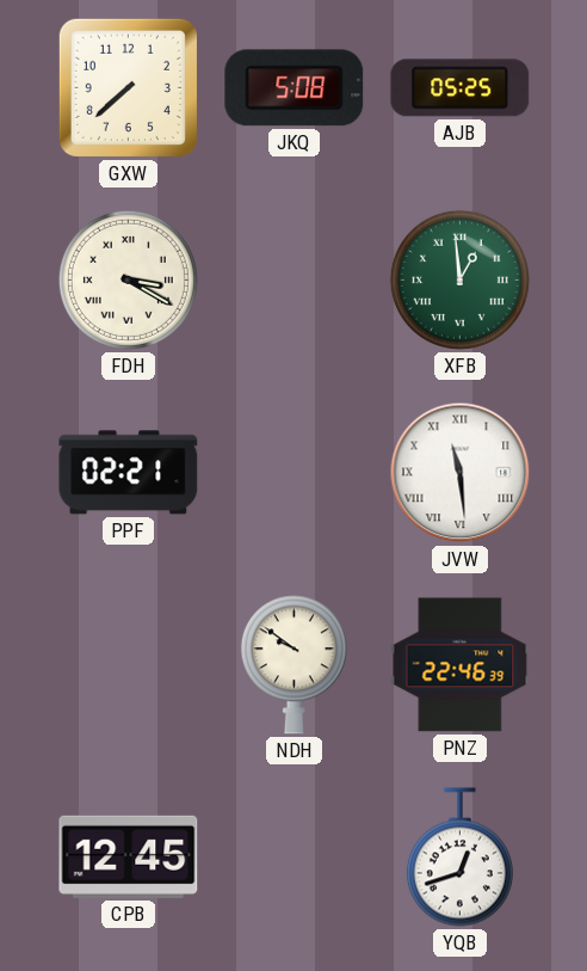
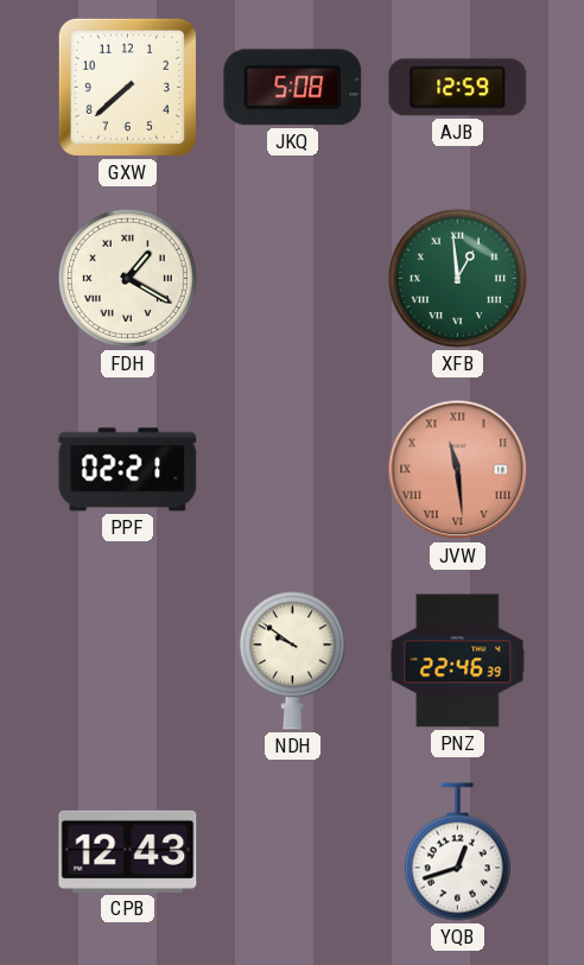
AJB: 05:25 -> 12:59
FDH: 3:20 -> 1:20
JVW dial: white -> salmon
CPB: 12:45 -> 12:43
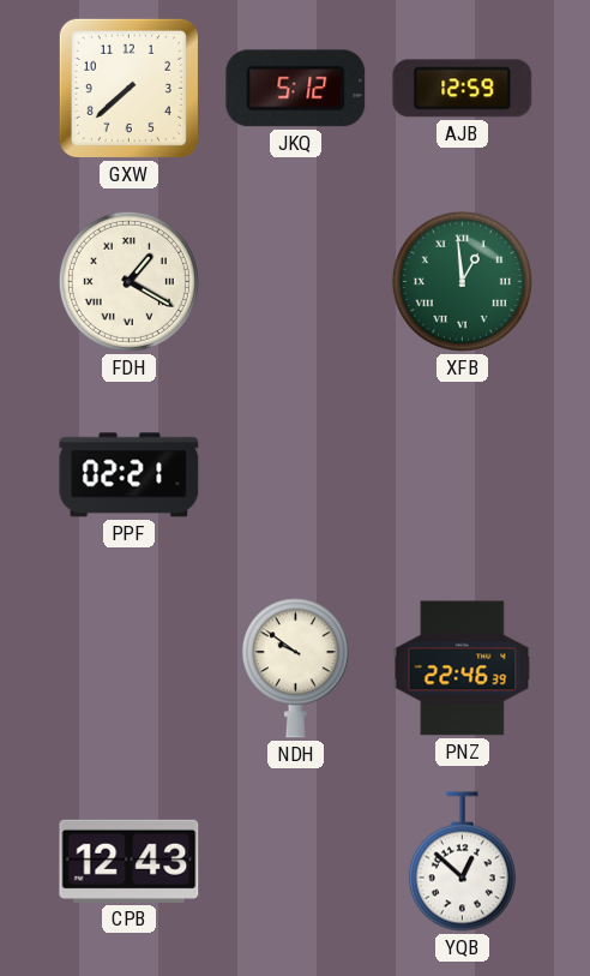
JKQ: 5:08 -> 5:12
JVW: 11:29 -> none
YQB: 12:42 -> 12:52
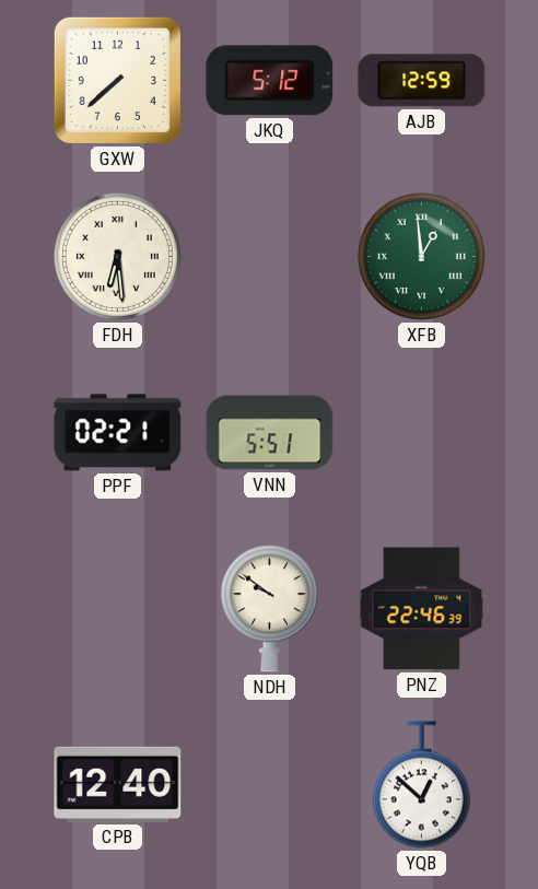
FDH: 1:20 -> 6:29
VNN: none -> 5:51
CPB: 12:43 -> 12:40
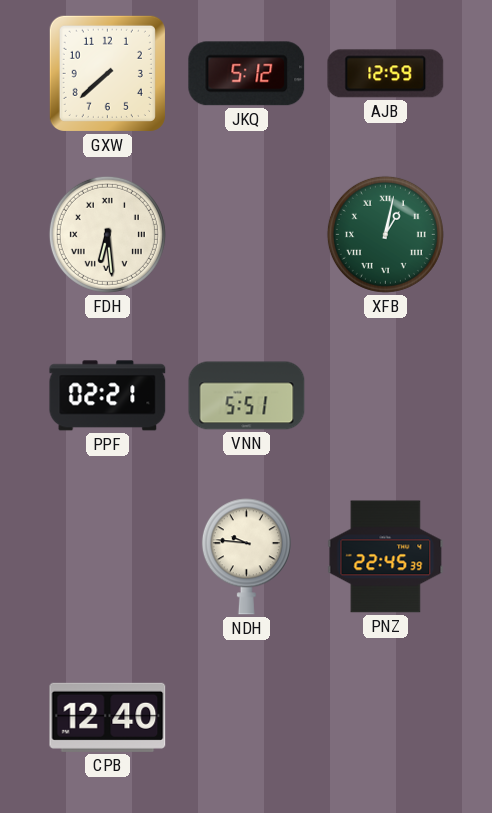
XFB: 12:59 -> 1:02
NDH: 9:51 -> 9:46
PNZ: 22:46 -> 22:45
YQB: 12:52 -> none
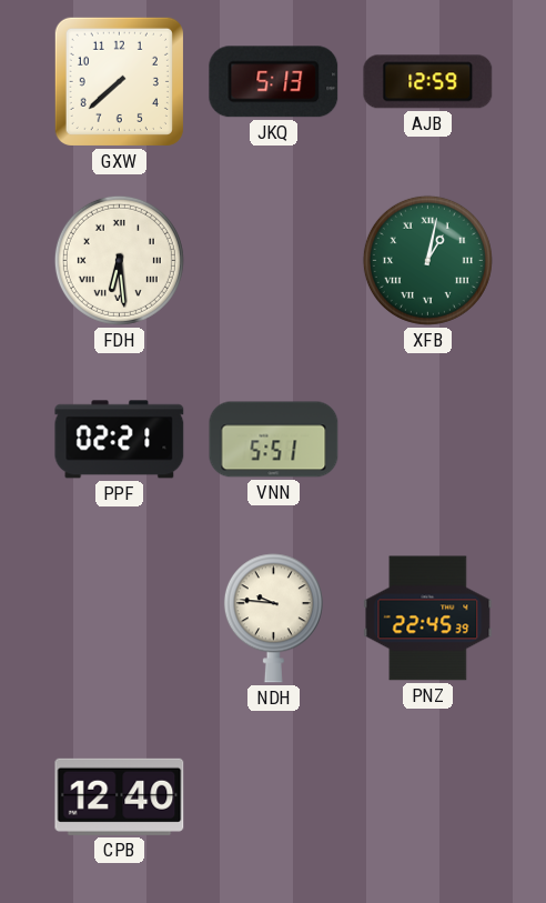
JKQ: 5:12 -> 5:13
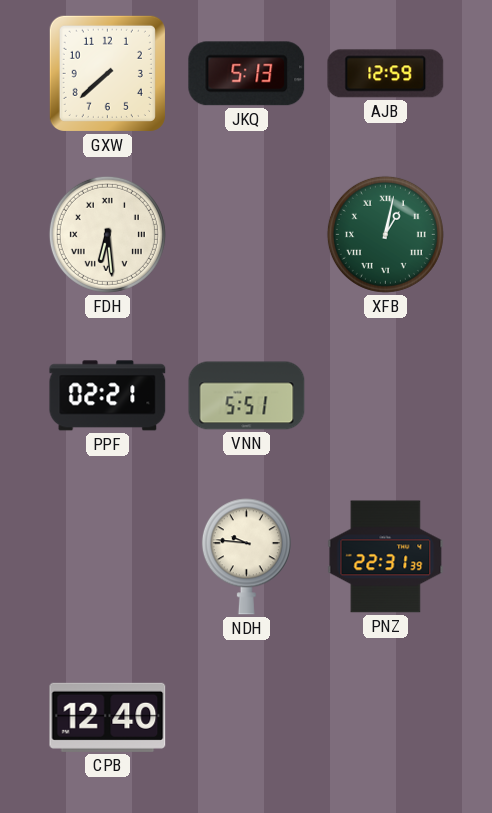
PNZ: 22:45 -> 22:31
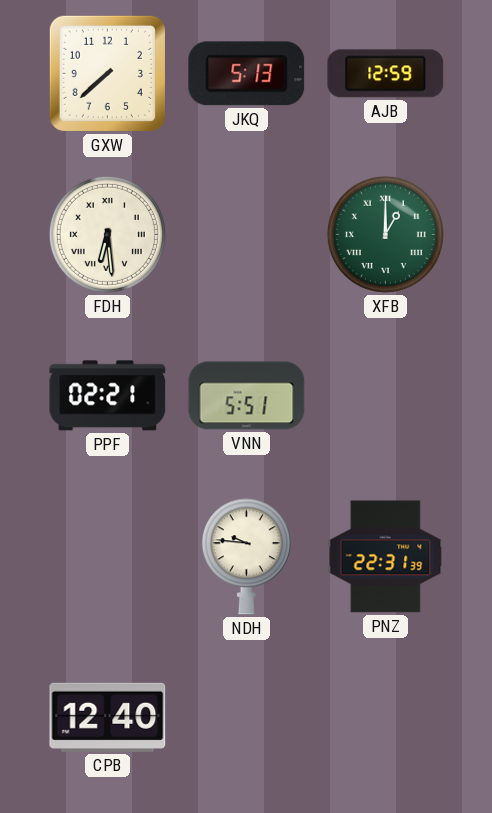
XFB: 1:02 -> 1:00
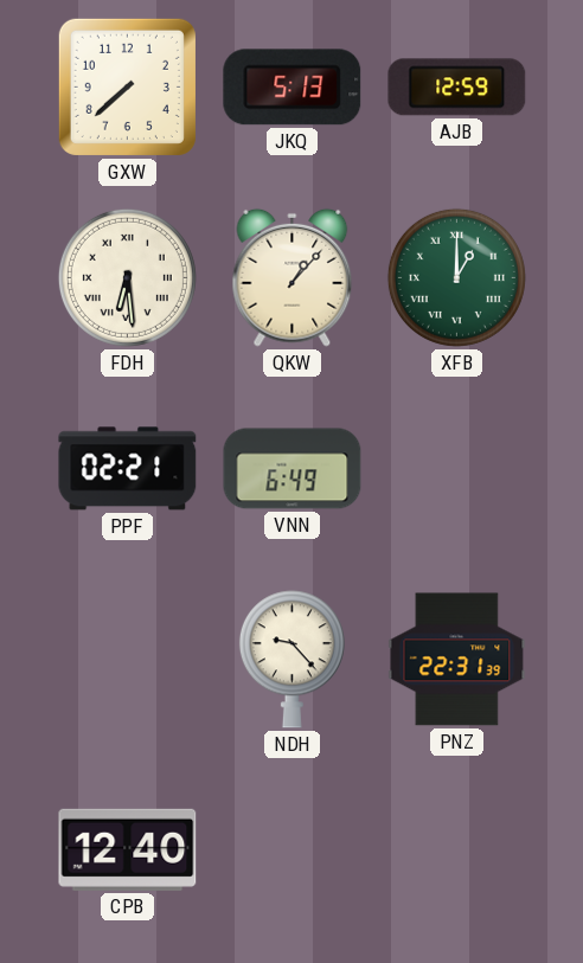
QKW: none -> 1:07
VNN: 5:51 -> 6:49
NDH: 9:46 -> 9:23
